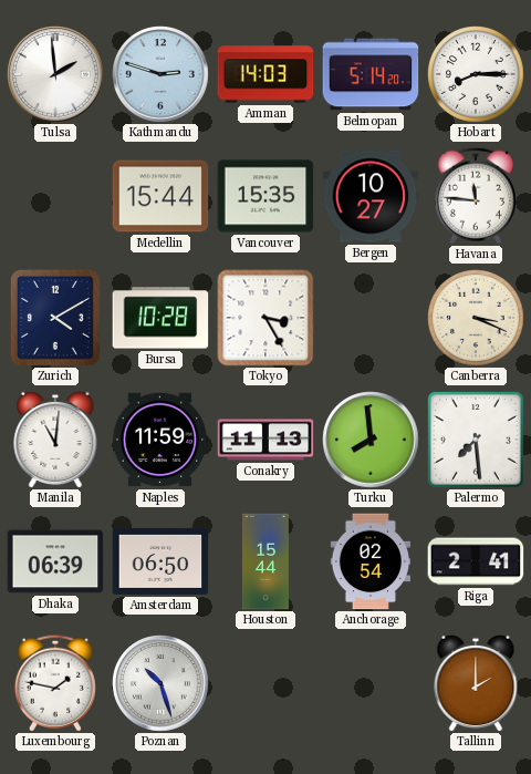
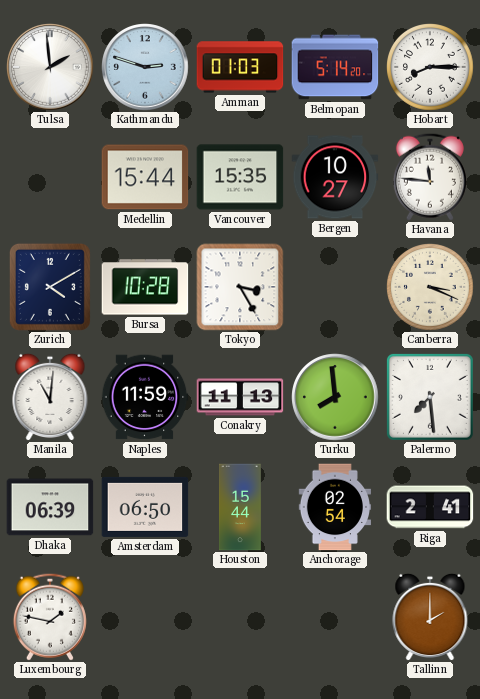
Amman: 14:03 -> 01:03
Poznan: 10:27 -> none
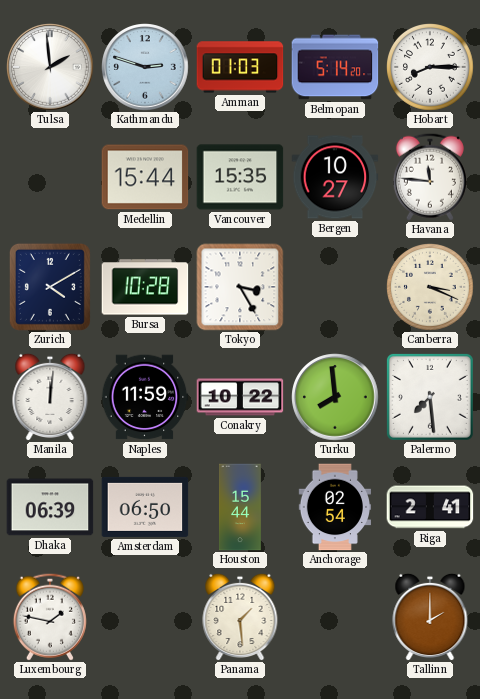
Manila: 11:01 -> 12:01
Conakry: 11:13 -> 10:22
Panama: none -> 1:29
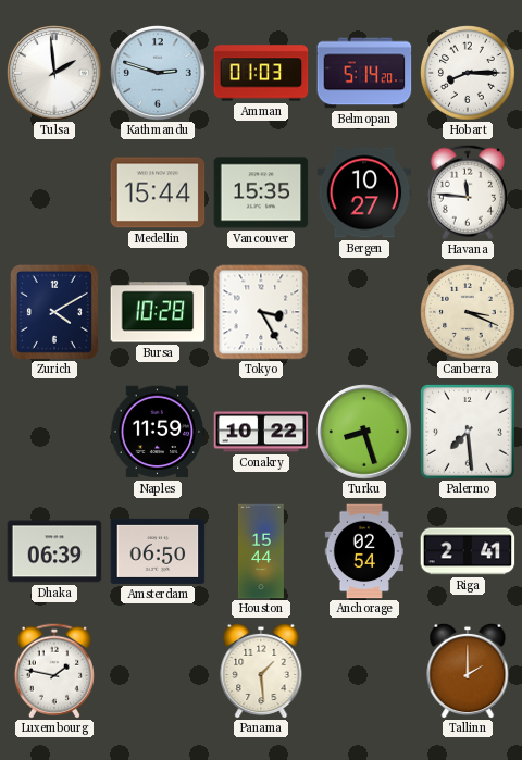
Manila: 12:01 -> none
Turku: 7:59 -> 8:27
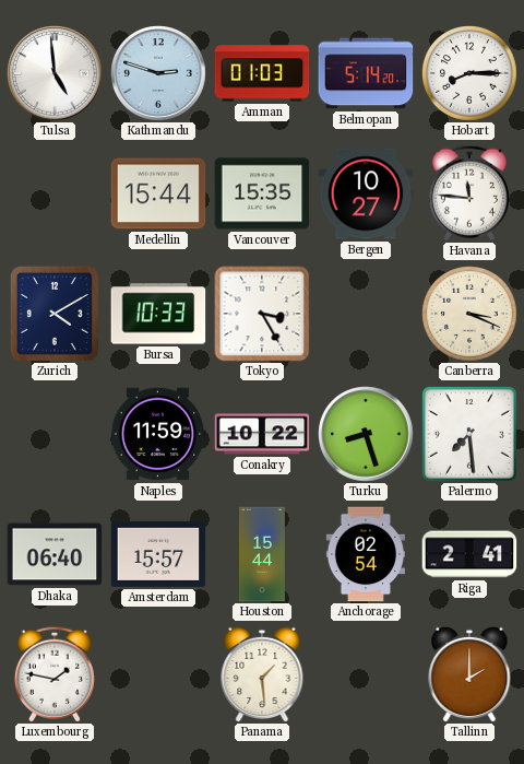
Tulsa: 1:59 -> 4:59
Bursa: 10:28 -> 10:33
Dhaka: 06:39 -> 06:40
Amsterdam: 06:50 -> 15:57
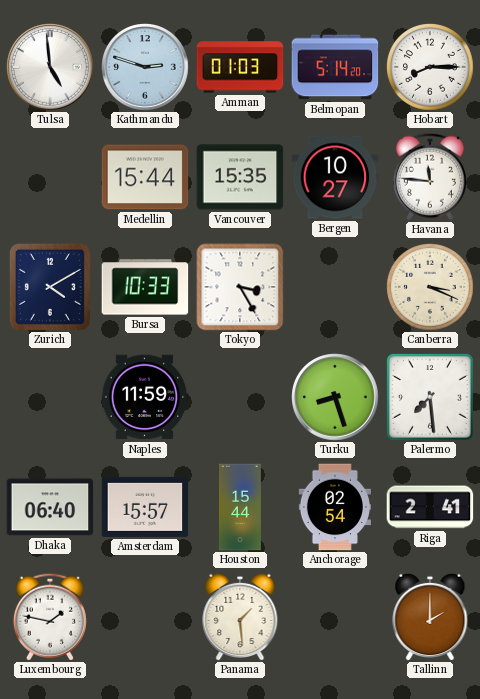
Conakry: 10:22 -> none
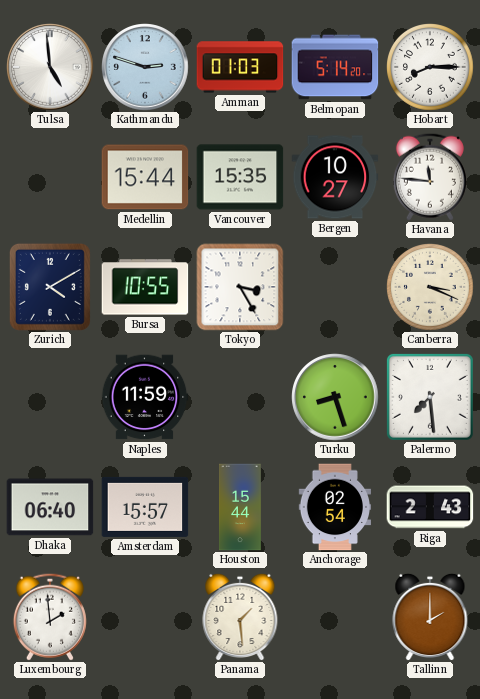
Bursa: 10:33 -> 10:55
Riga: 2:41 -> 2:43
Luxembourg: 1:47 -> 1:59
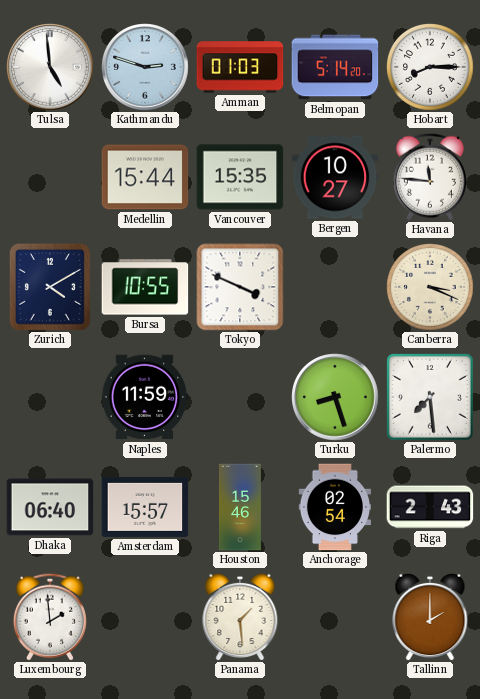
Tokyo: 3:25 -> 3:49
Houston: 15:44 -> 15:46
